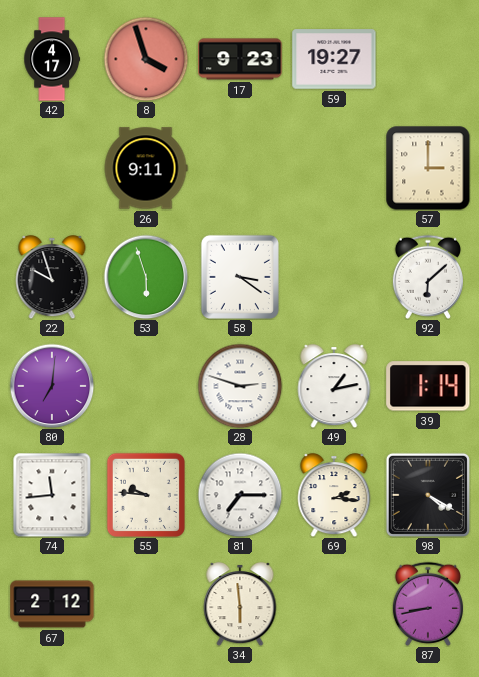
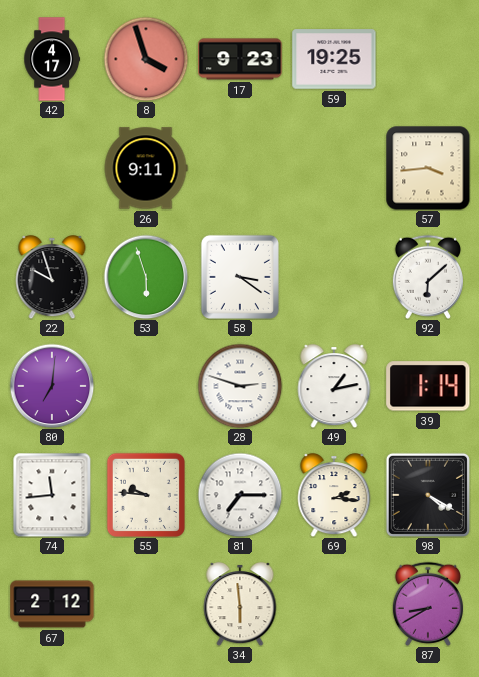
59: 19:27 -> 19:25
57: 3:00 -> 3:44
87: 8:43 -> 8:40
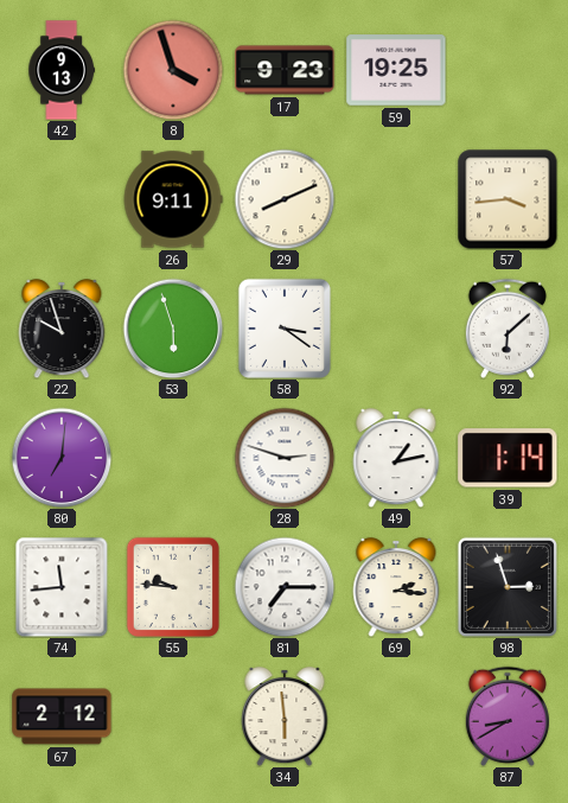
42: 4:17 -> 9:13
29: none -> 8:11
98: 4:20 -> 2:57
